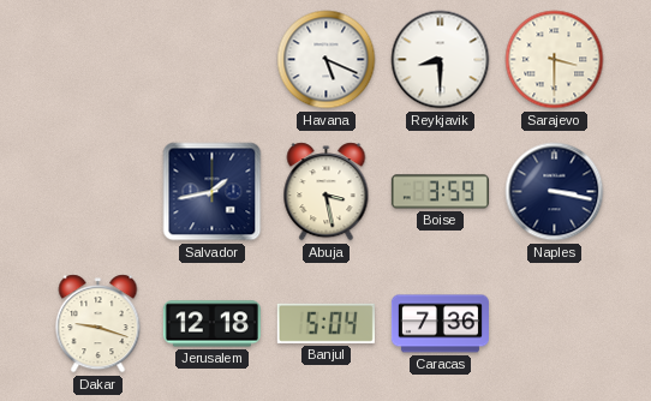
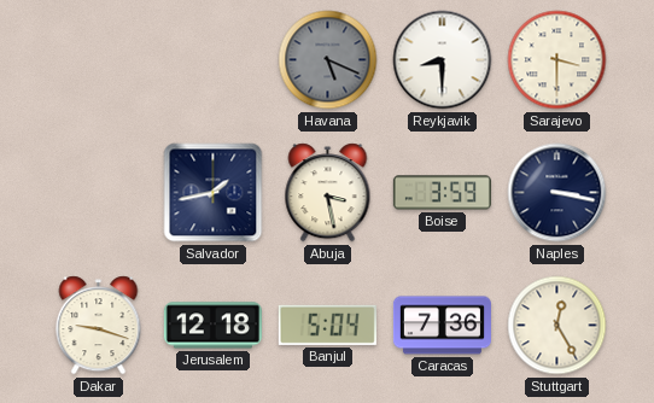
Havana dial: white -> grey
Stuttgart: none -> 12:25
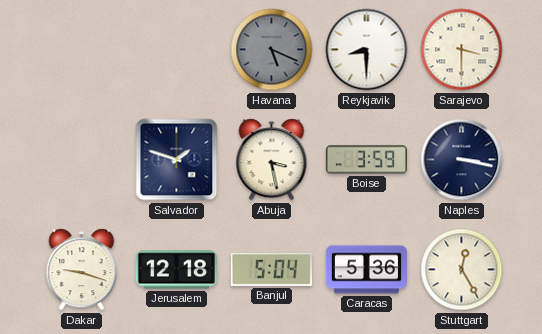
Salvador: 1:43 -> 1:48
Caracas: 7:36 -> 5:36
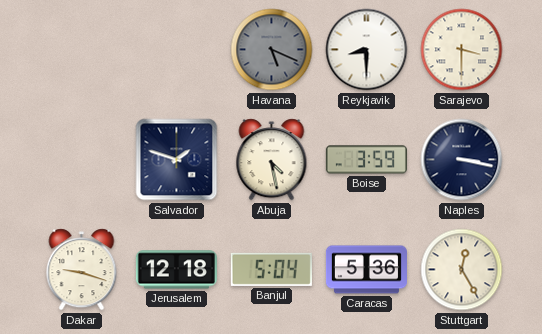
Abuja: 3:28 -> 4:28
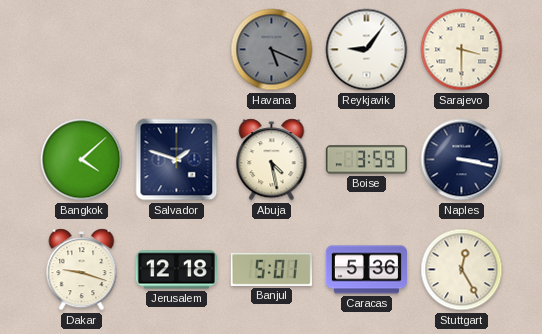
Reykjavik: 8:30 -> 9:06
Bangkok: none -> 4:08
Banjul: 5:04 -> 5:01
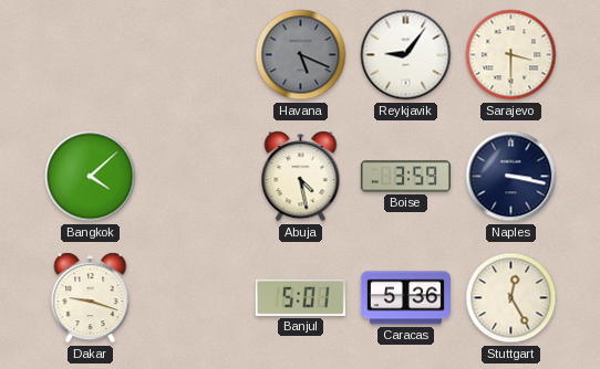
Salvador: 1:48 -> none
Jerusalem: 12:18 -> none
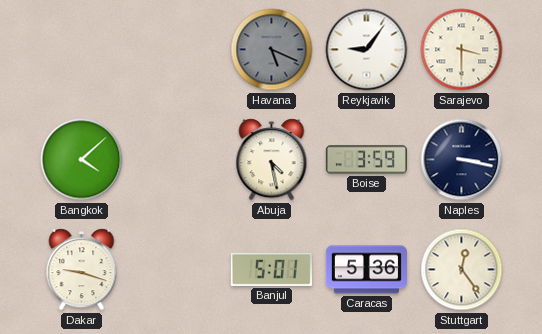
Stuttgart: 12:25 -> 12:24
